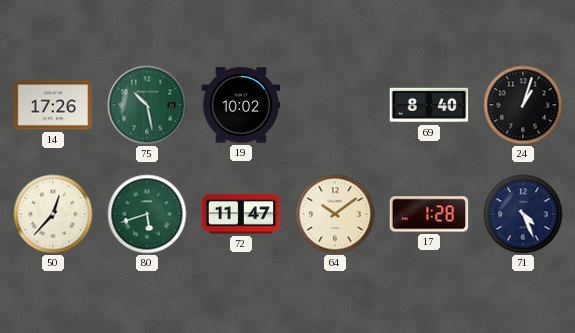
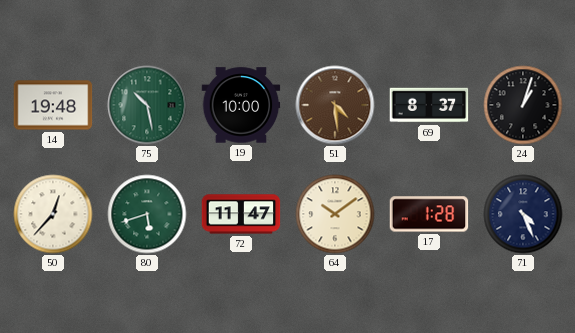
14: 17:26 -> 19:48
19: 10:02 -> 10:00
51: none -> 4:29
69: 8:40 -> 8:37
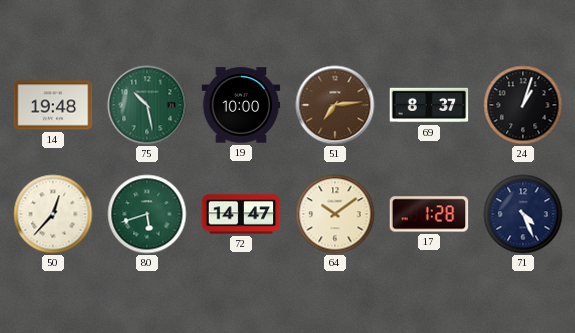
51: 4:29 -> 7:14
72: 11:47 -> 14:47
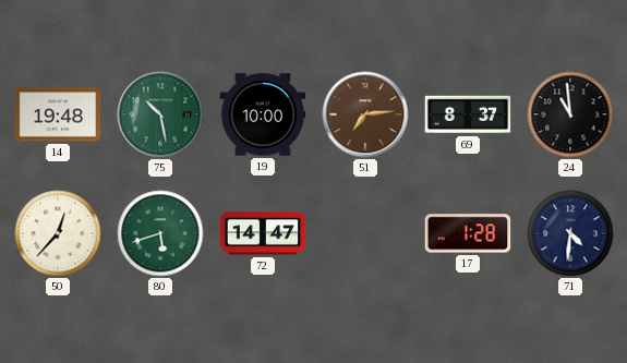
24: 1:03 -> 10:59
64: 10:09 -> none
71: 4:26 -> 4:31
